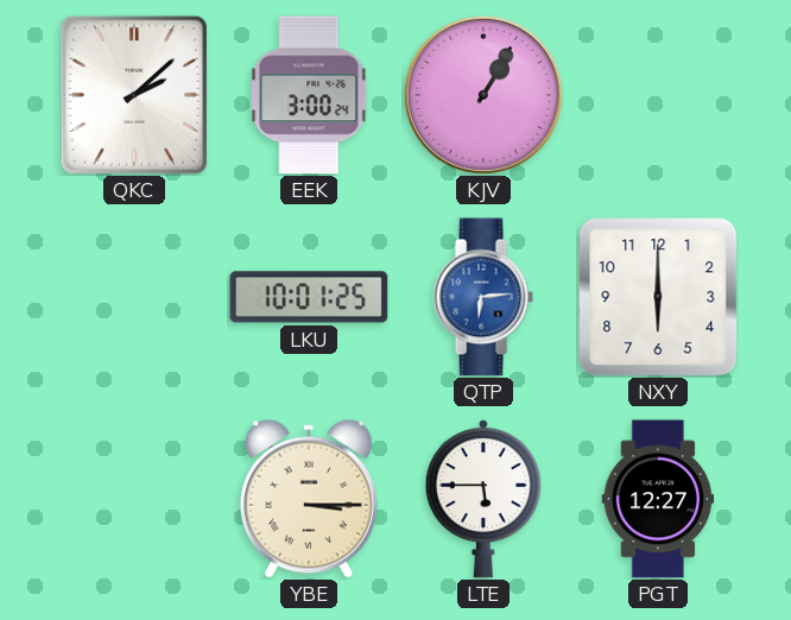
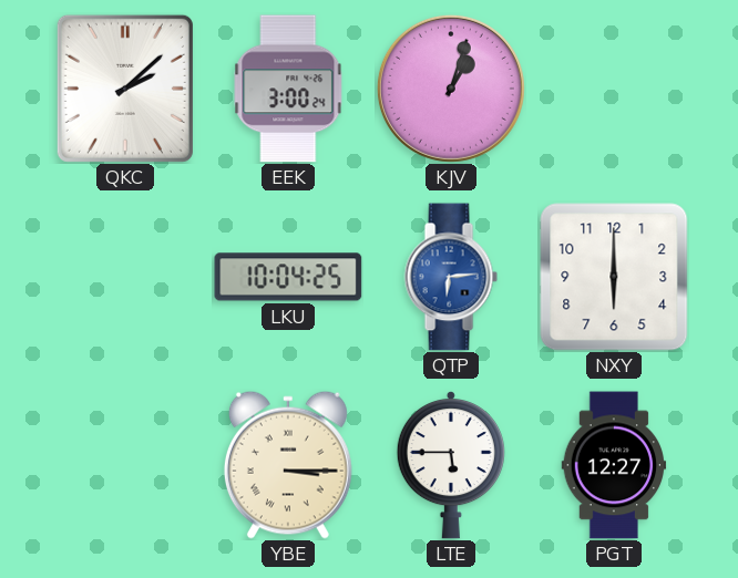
KJV: 1:05 -> 1:03
LKU: 10:01 -> 10:04
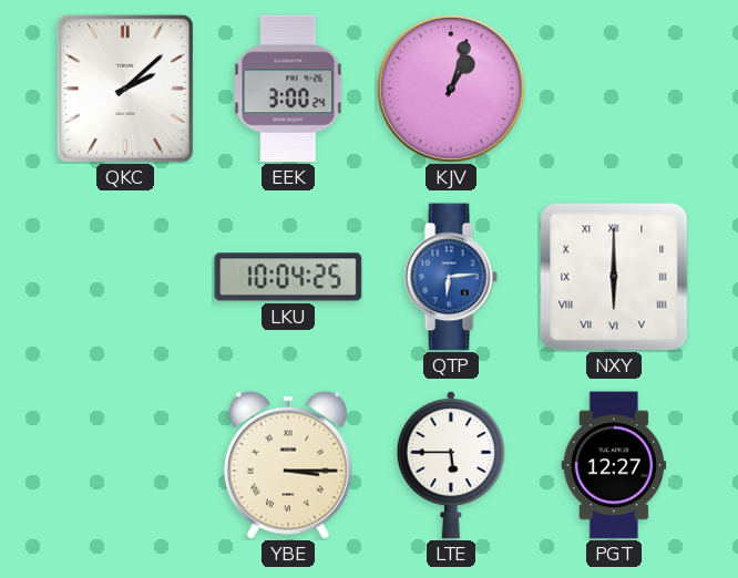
NXY numerals: Arabic -> Roman
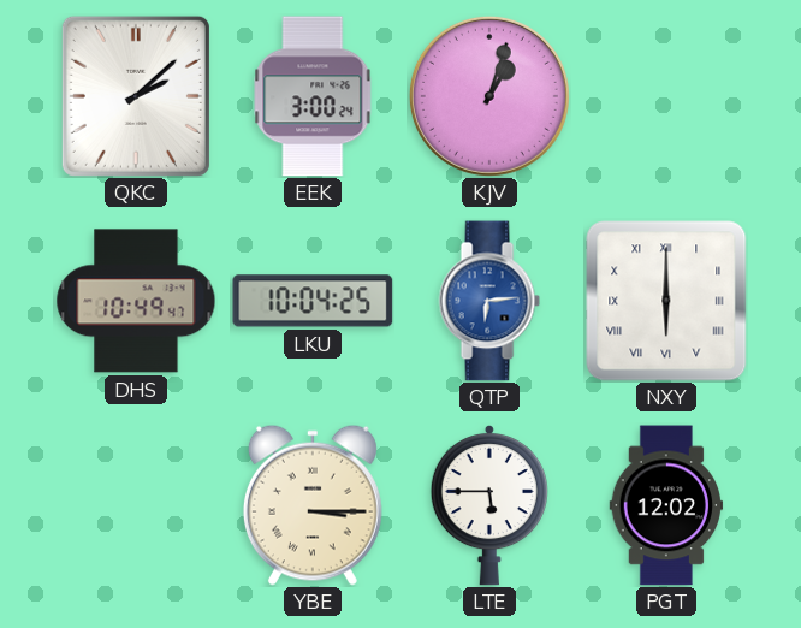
DHS: none -> 10:49
PGT: 12:27 -> 12:02
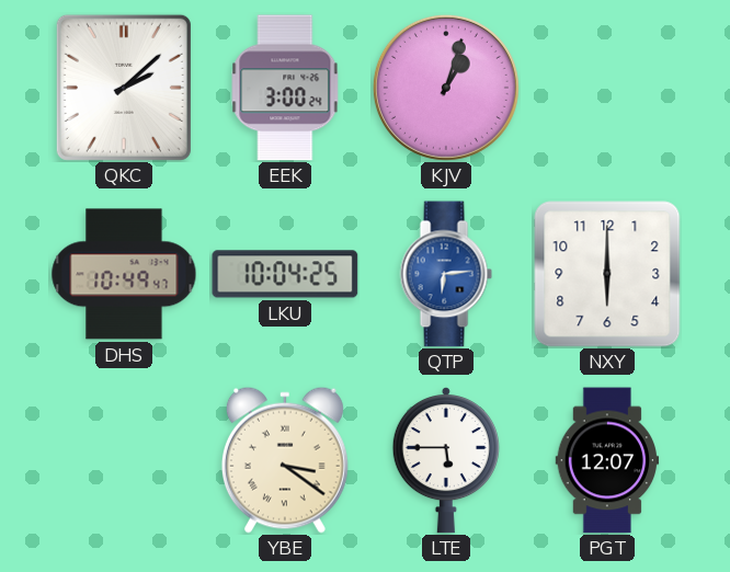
NXY numerals: Roman -> Arabic
YBE: 3:15 -> 3:21
PGT: 12:02 -> 12:07
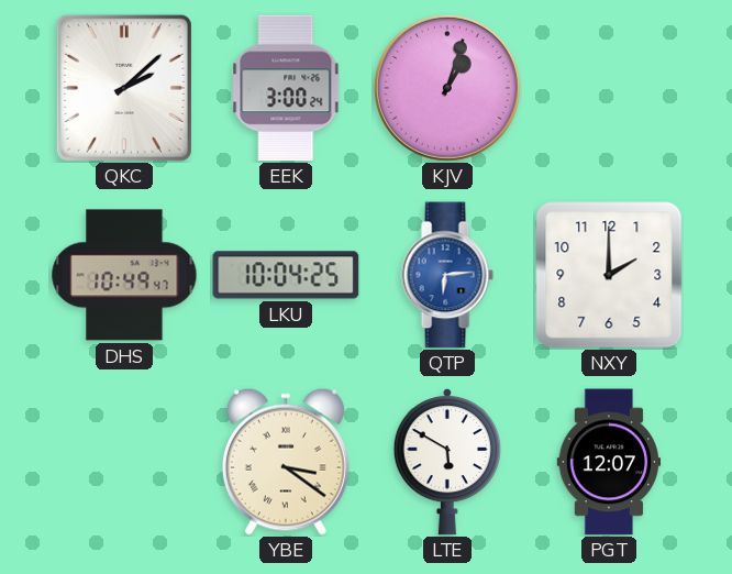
NXY: 6:00 -> 2:00
LTE: 5:45 -> 5:50
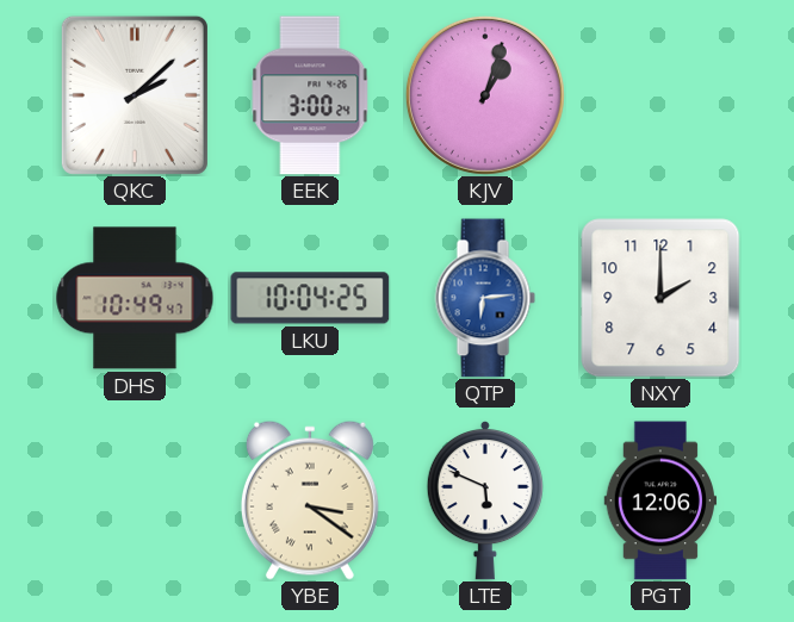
LTE: 5:50 -> 5:49
PGT: 12:07 -> 12:06
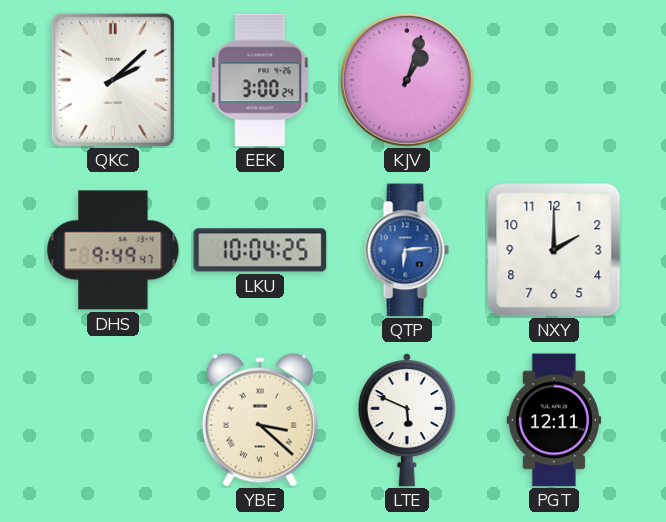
DHS: 10:49 -> 9:49
YBE: 3:21 -> 3:22
PGT: 12:06 -> 12:11
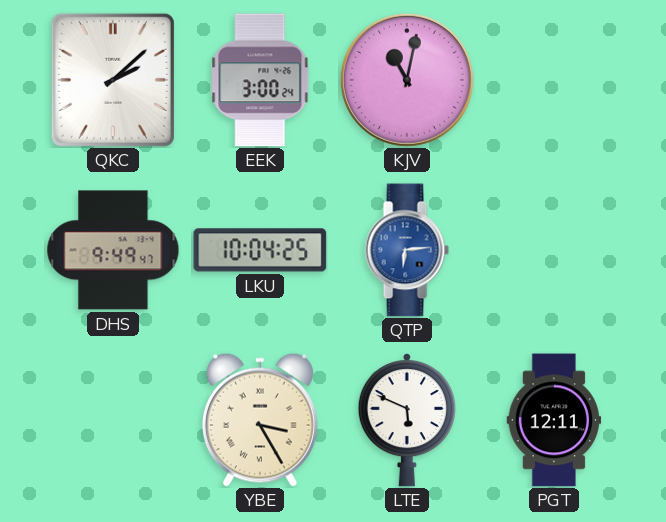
KJV: 1:03 -> 11:02
NXY: 2:00 -> none
YBE: 3:22 -> 3:25
